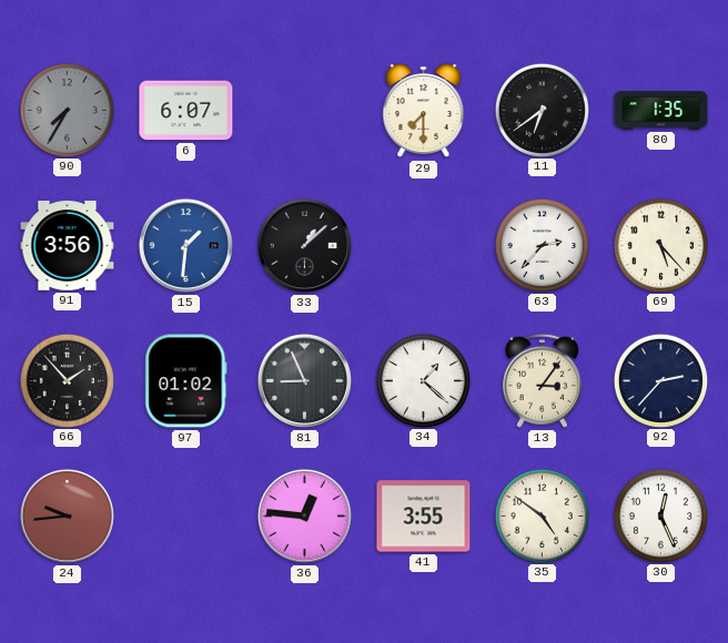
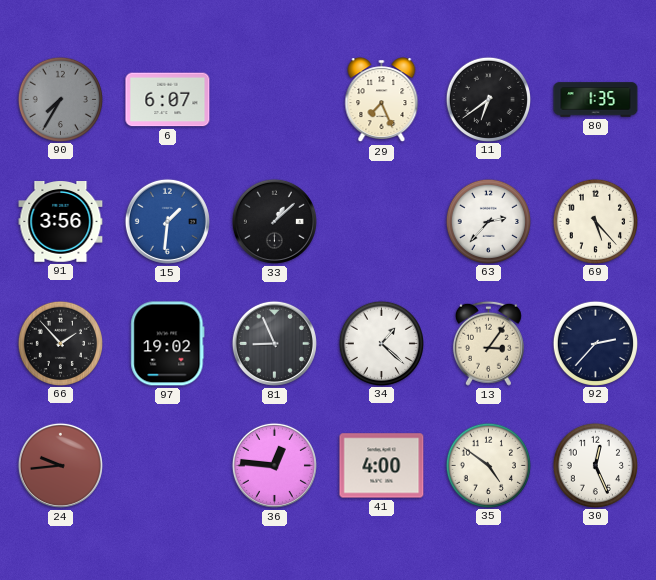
29: 7:30 -> 7:26
97: 01:02 -> 19:02
41: 3:55 -> 4:00
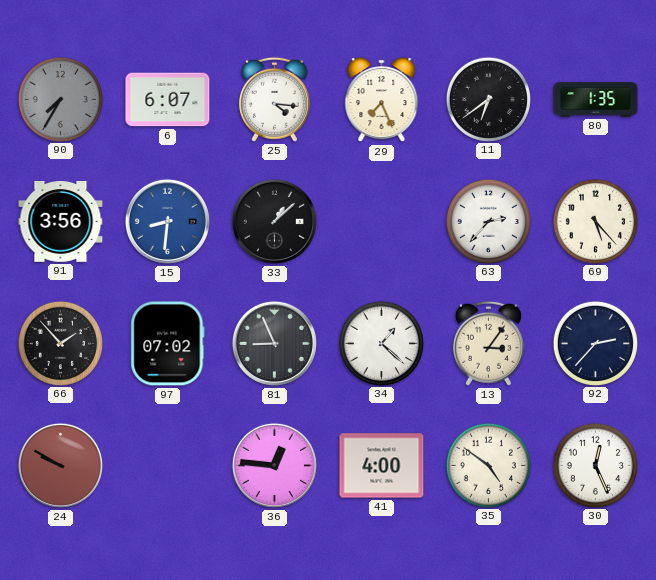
25: none -> 4:16
15: 1:31 -> 8:31
97: 19:02 -> 07:02
24: 9:44 -> 9:50
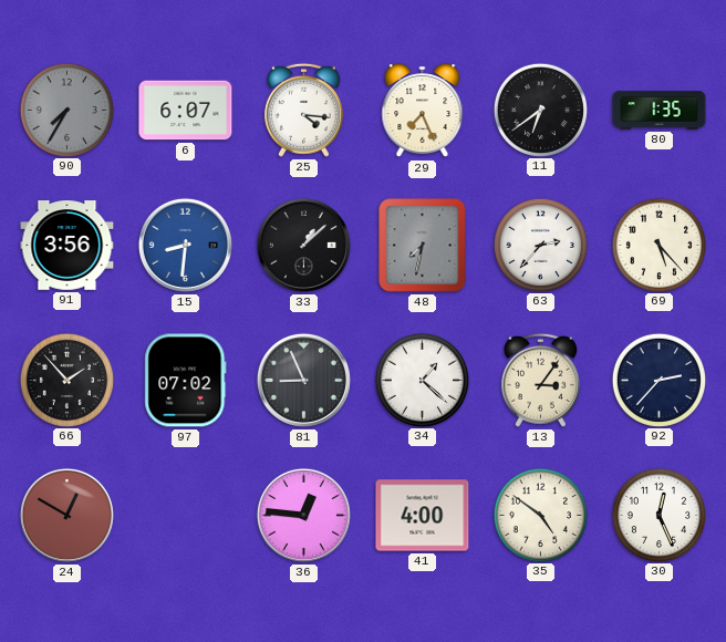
48: none -> 7:32
24: 9:50 -> 12:50
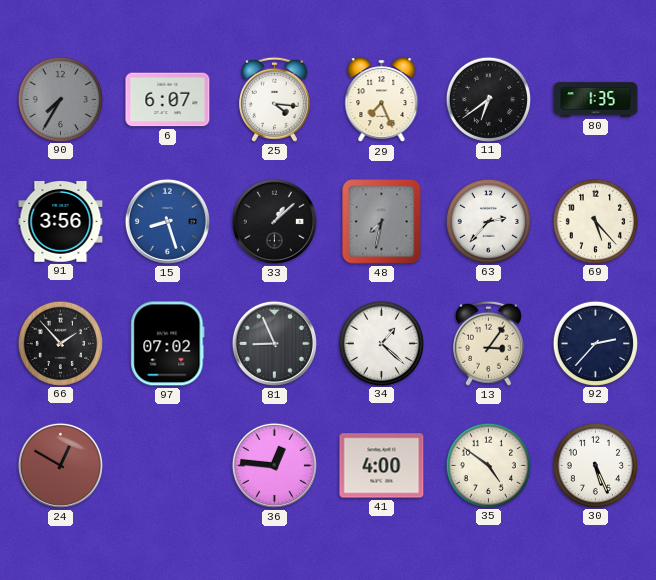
15: 8:31 -> 8:27
30: 12:26 -> 5:26
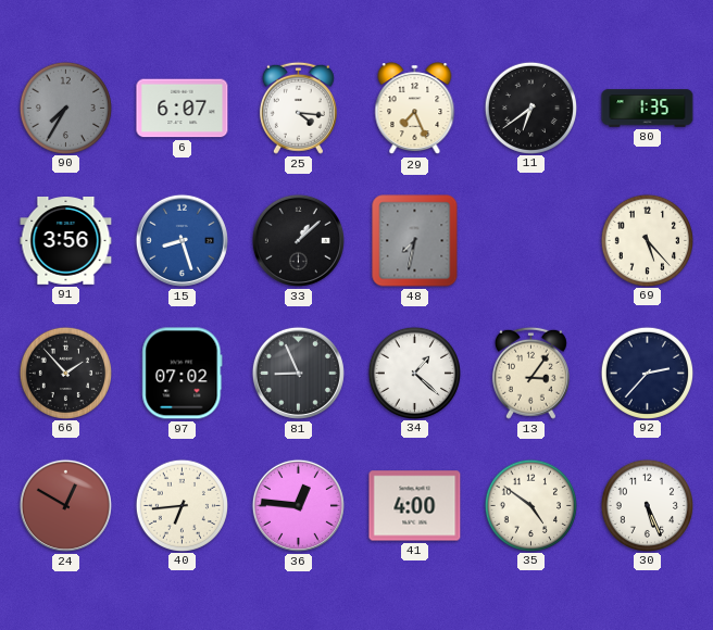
63: 2:37 -> none
40: none -> 6:44
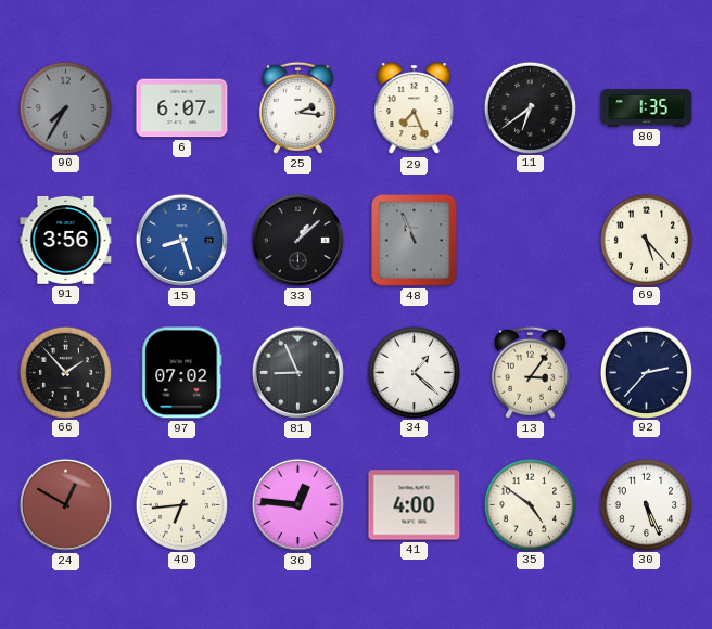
25: 4:16 -> 2:16
48: 7:32 -> 10:56
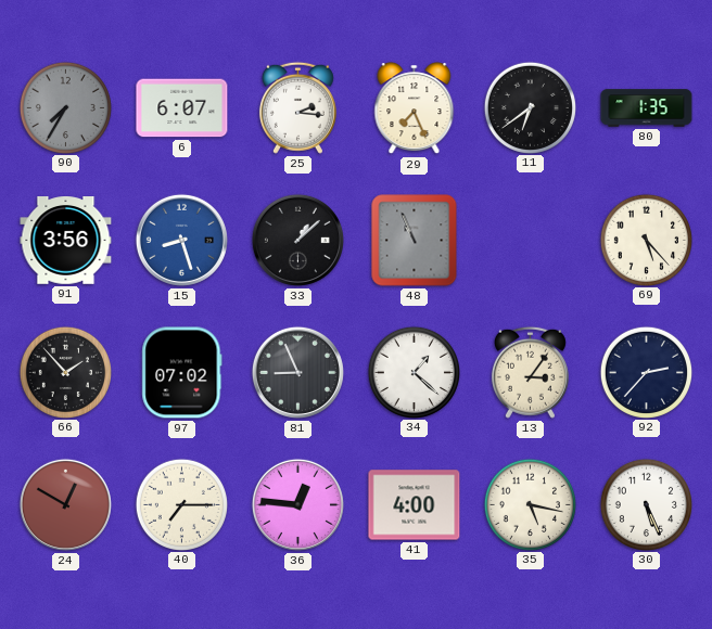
40: 6:44 -> 7:15
35: 4:51 -> 5:17
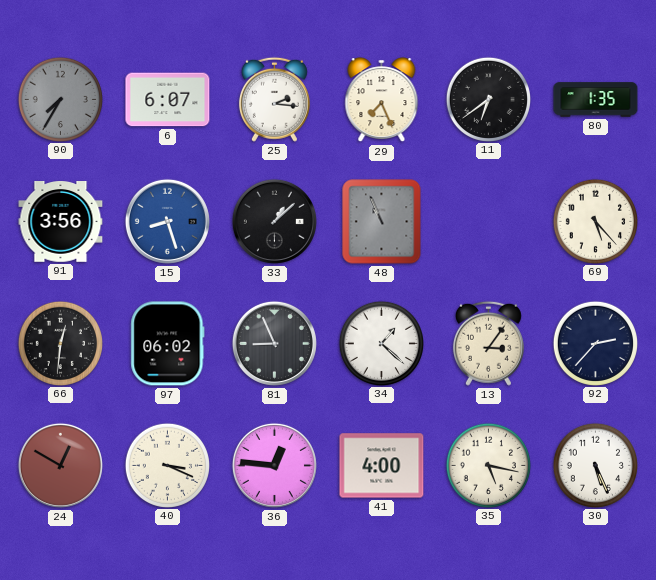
66: 1:53 -> 12:31
97: 07:02 -> 06:02
40: 7:15 -> 3:19
